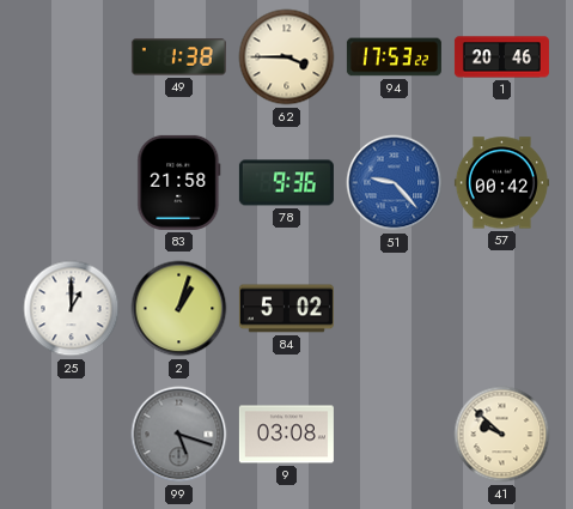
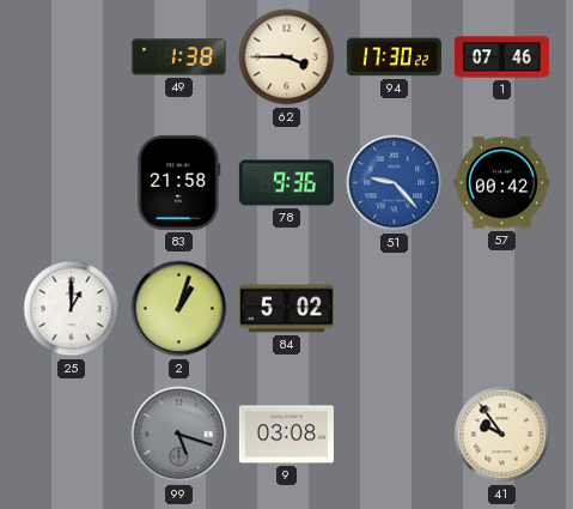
94: 17:53 -> 17:30
1: 20:46 -> 07:46
41: 9:52 -> 9:54
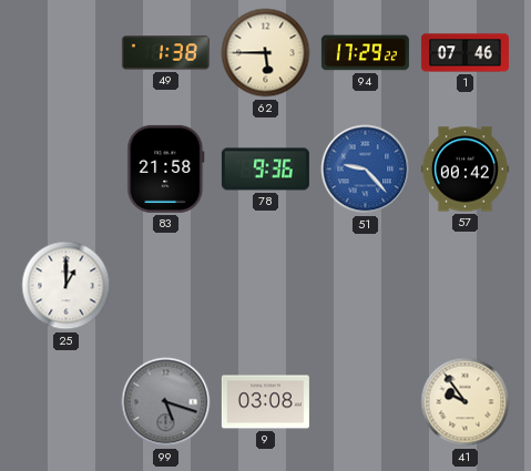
62: 3:45 -> 5:45
94: 17:30 -> 17:29
2: 1:03 -> none
84: 5:02 -> none
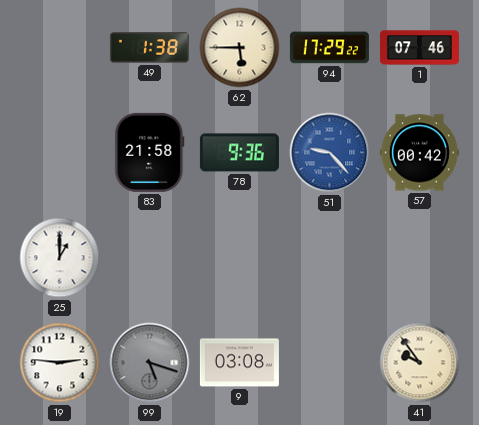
19: none -> 2:46
